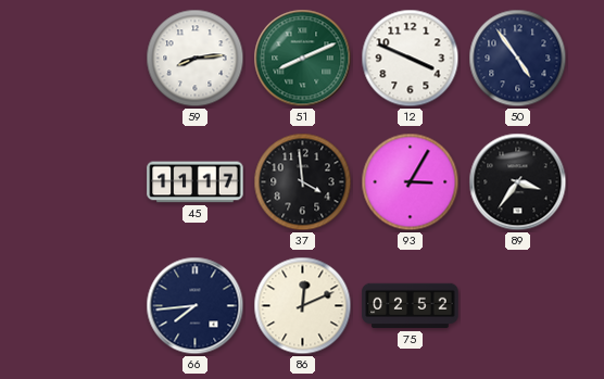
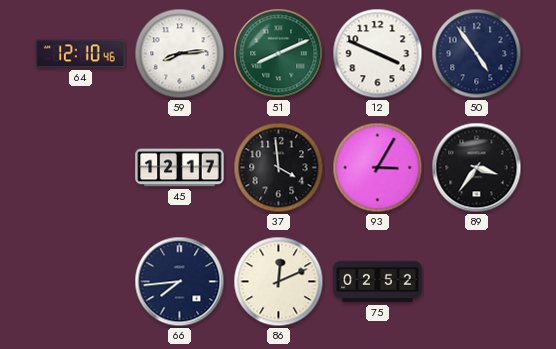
64: none -> 12:10
45: 11:17 -> 12:17
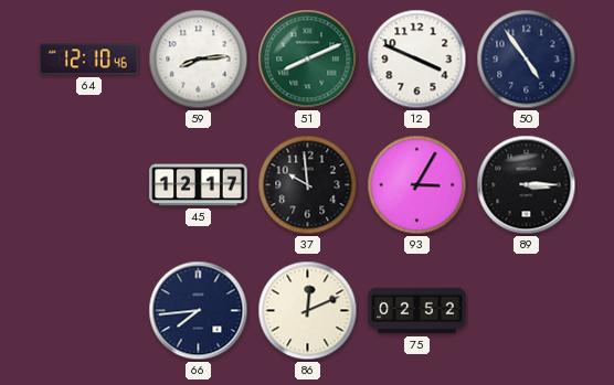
37: 3:59 -> 9:59
89: 3:36 -> 3:15
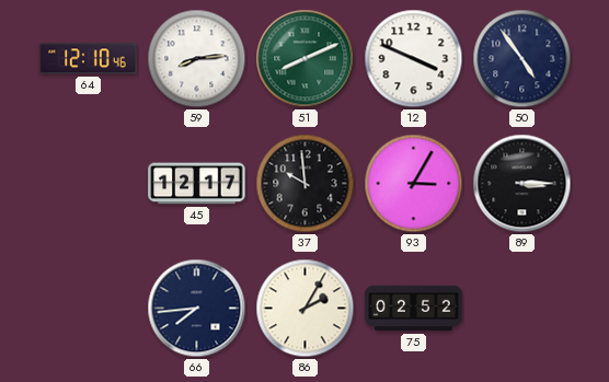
86: 12:11 -> 2:05
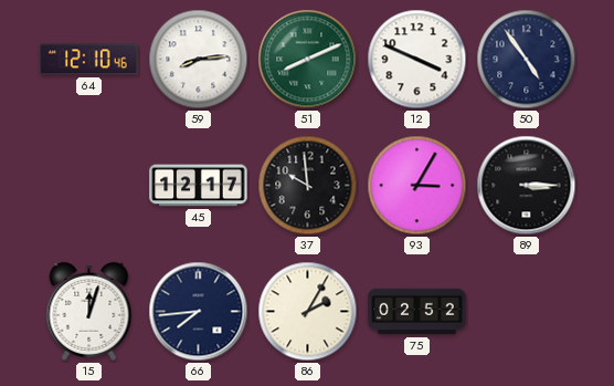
15: none -> 12:03
